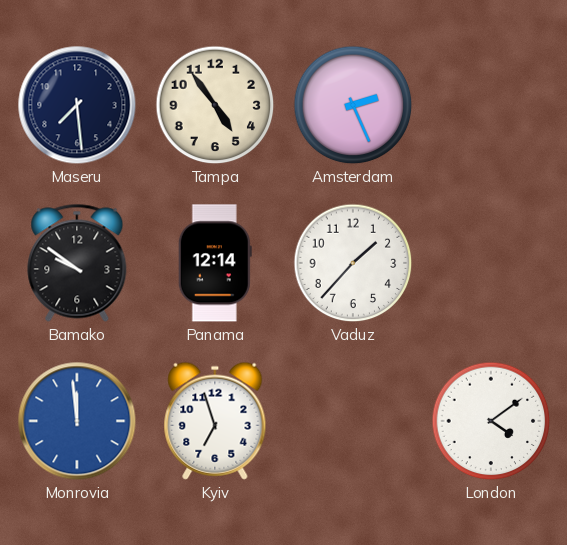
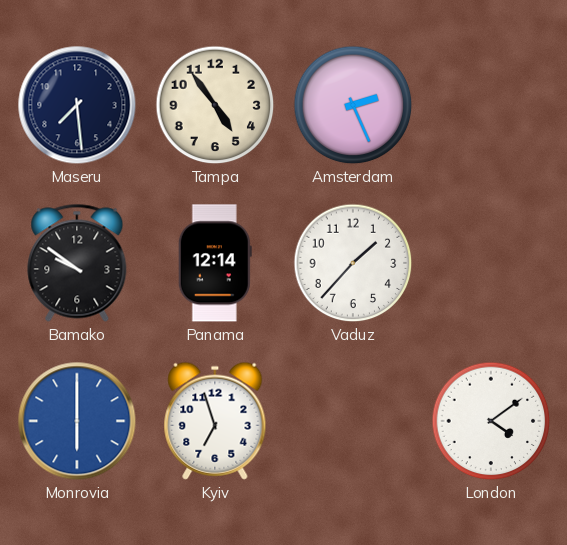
Monrovia: 11:59 -> 6:00
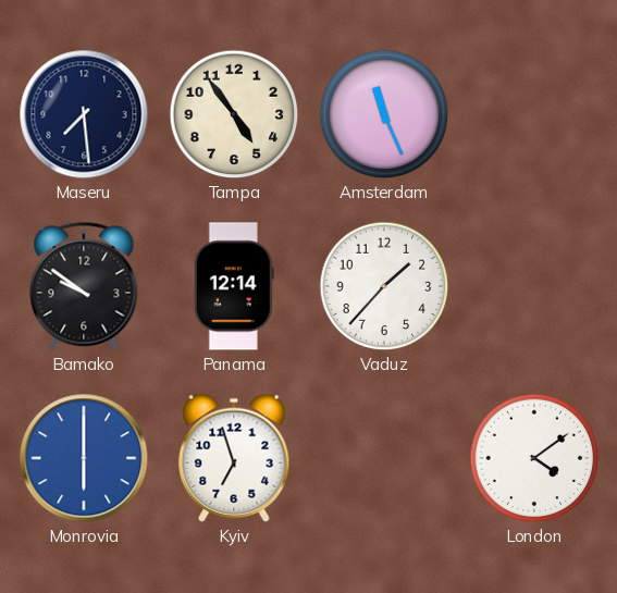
Amsterdam: 2:26 -> 11:26
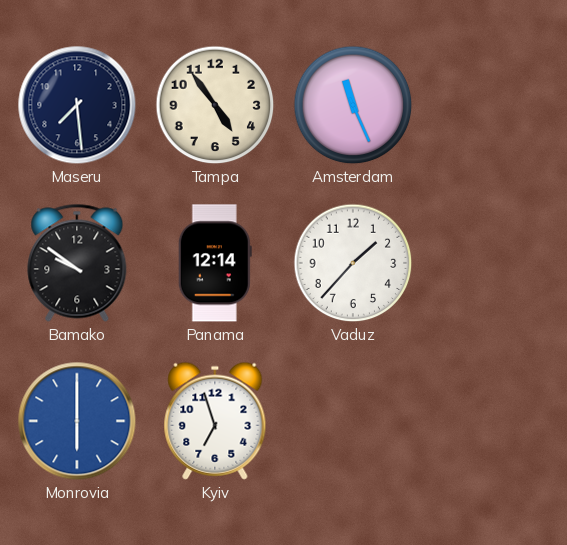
London: 4:09 -> none
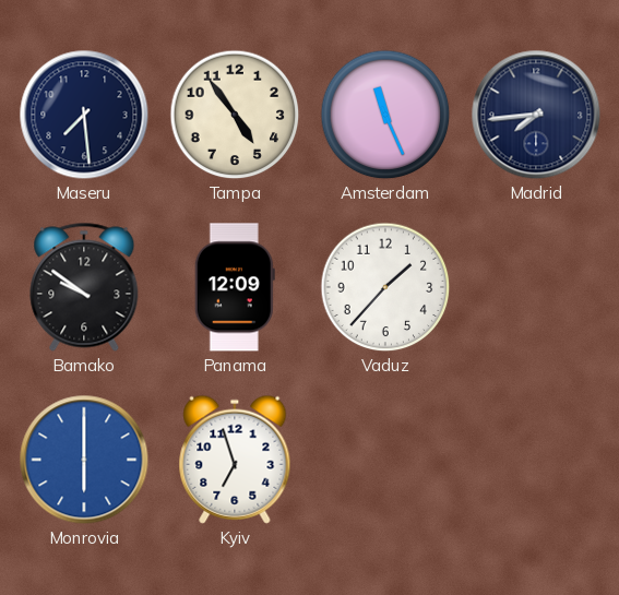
Madrid: none -> 7:44
Panama: 12:14 -> 12:09
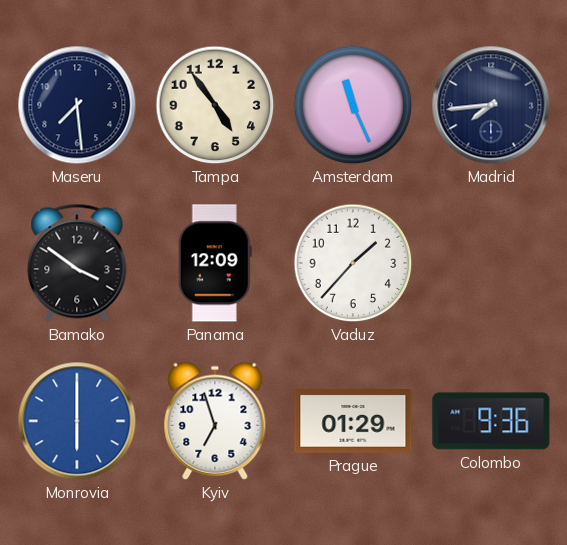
Bamako: 9:51 -> 3:51
Prague: none -> 01:29
Colombo: none -> 9:36
